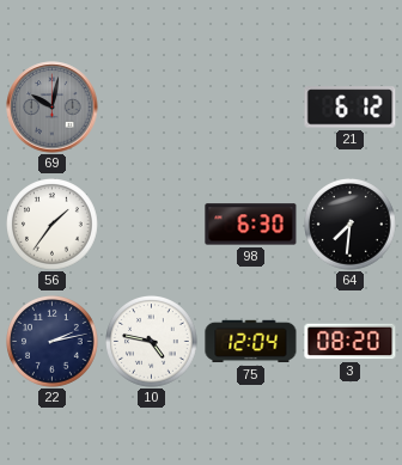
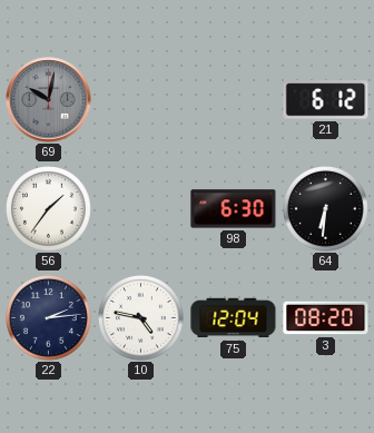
64: 7:31 -> 6:31
22: 2:13 -> 2:14
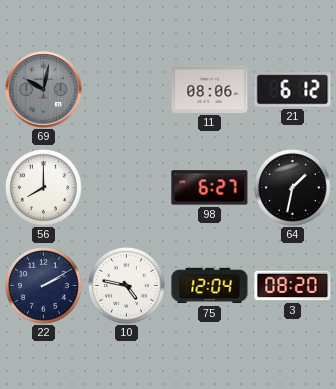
11: none -> 08:06
56: 1:36 -> 8:00
98: 6:30 -> 6:27
64: 6:31 -> 1:32
22: 2:14 -> 2:10
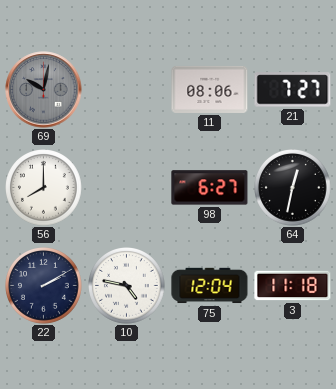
21: 6:12 -> 7:27
64: 1:32 -> 12:32
3: 08:20 -> 11:18
